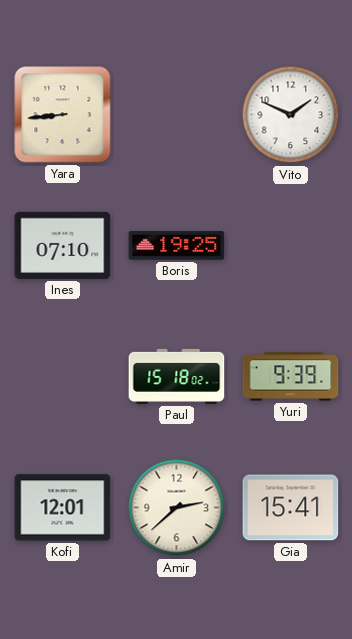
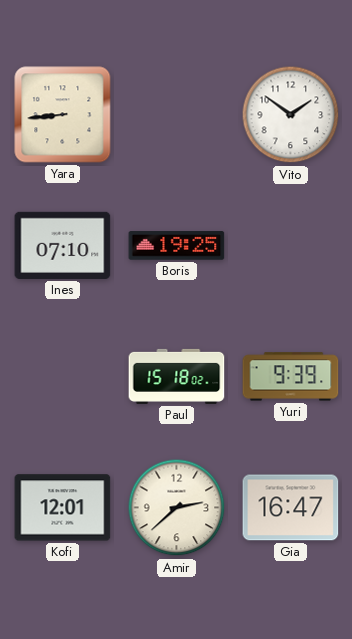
Vito: 1:49 -> 1:51
Gia: 15:41 -> 16:47
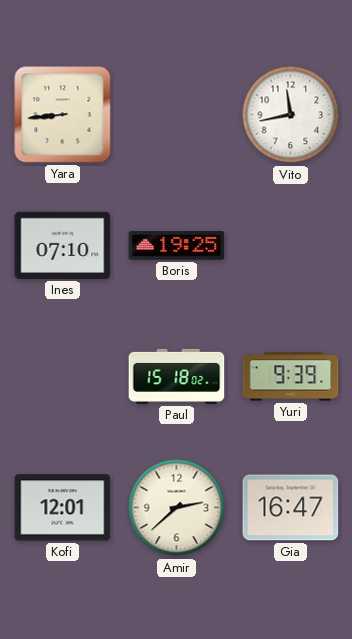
Vito: 1:51 -> 11:43
